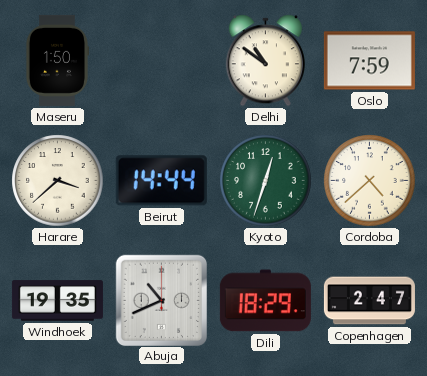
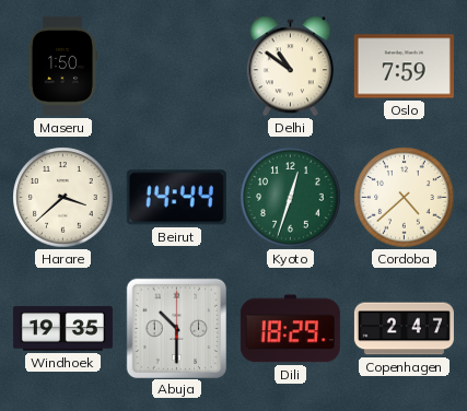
Abuja: 10:41 -> 10:30
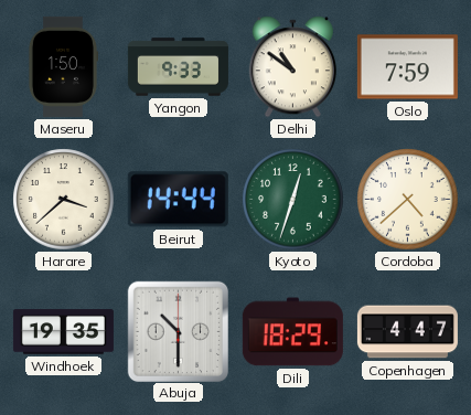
Yangon: none -> 9:33
Copenhagen: 2:47 -> 4:47
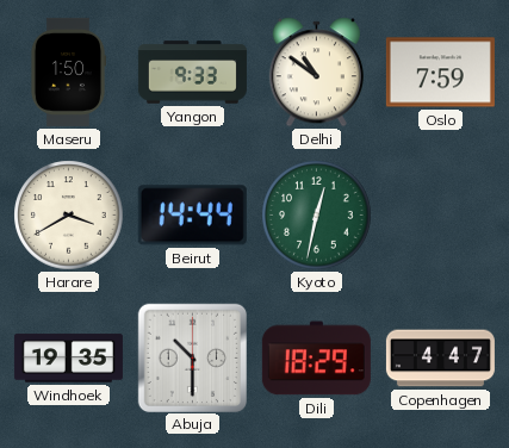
Harare: 3:38 -> 3:40
Kyoto: 12:33 -> 12:32
Cordoba: 4:38 -> none
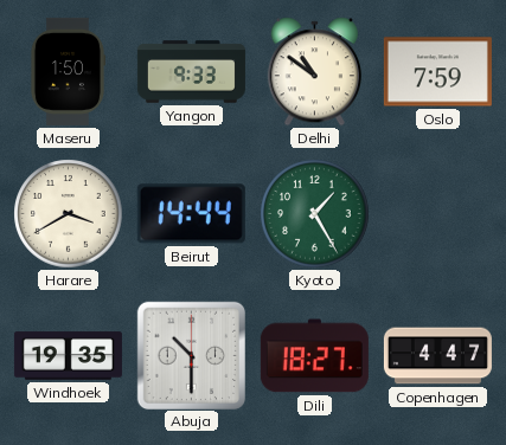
Kyoto: 12:32 -> 1:25
Dili: 18:29 -> 18:27
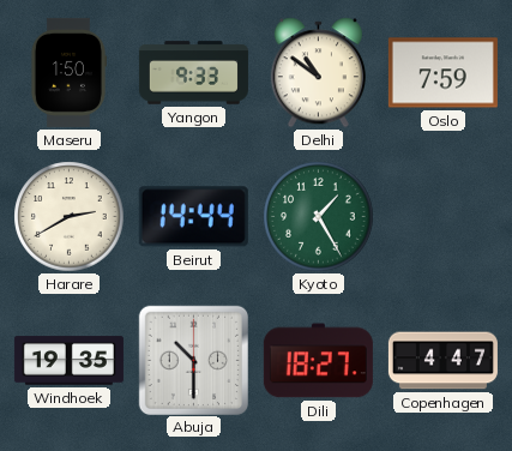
Harare: 3:40 -> 2:40
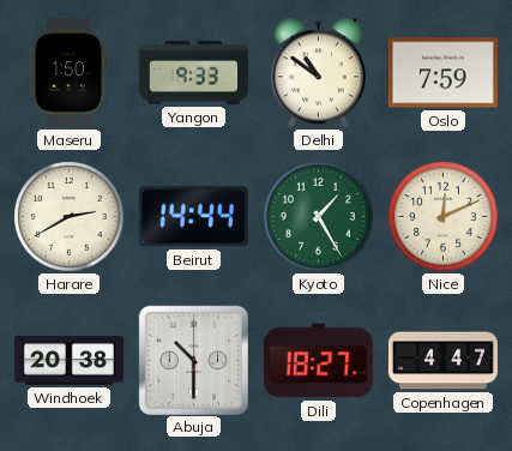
Nice: none -> 12:11
Windhoek: 19:35 -> 20:38
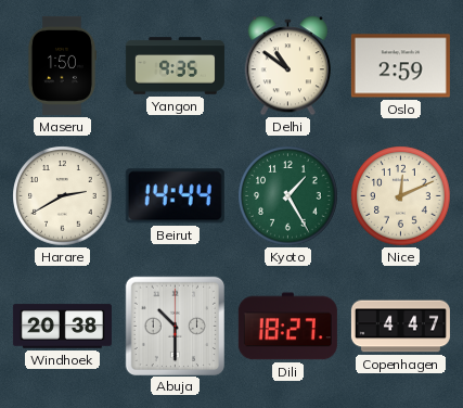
Yangon: 9:33 -> 9:35
Oslo: 7:59 -> 2:59
